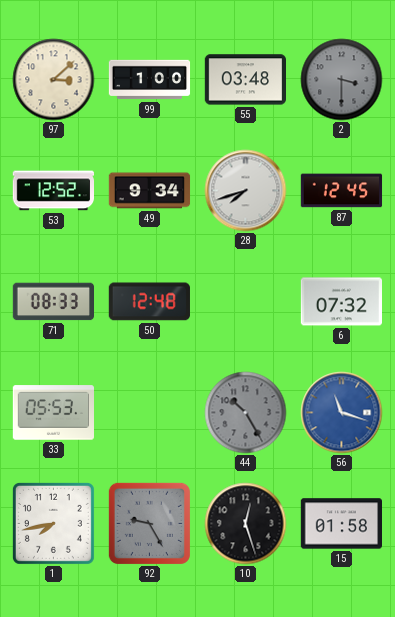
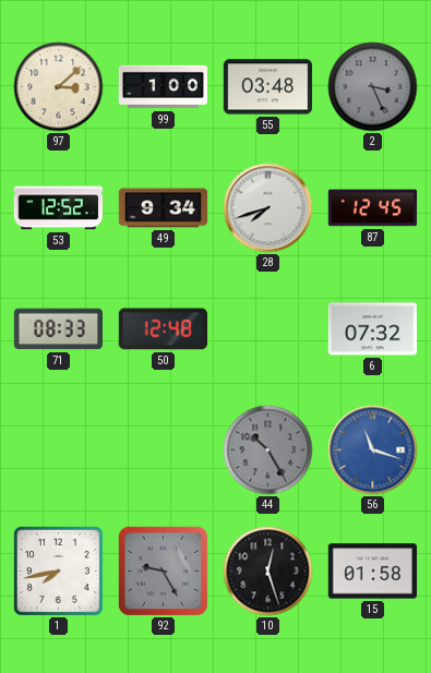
2: 3:30 -> 3:26
33: 05:53 -> none
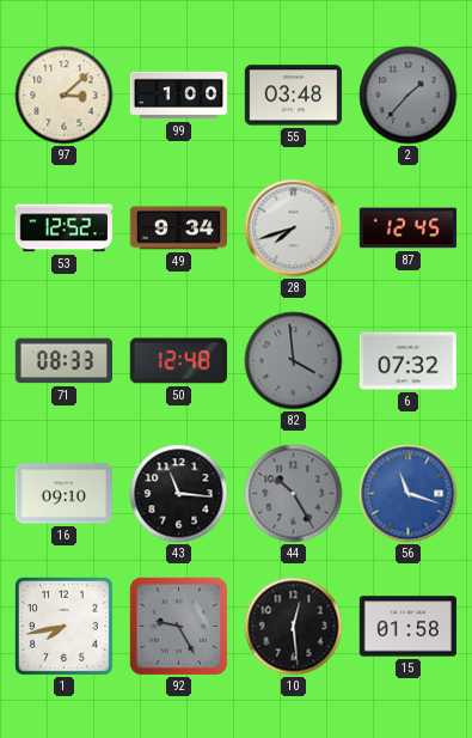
2: 3:26 -> 1:37
82: none -> 3:59
16: none -> 09:10
43: none -> 11:16
10: 12:27 -> 12:29
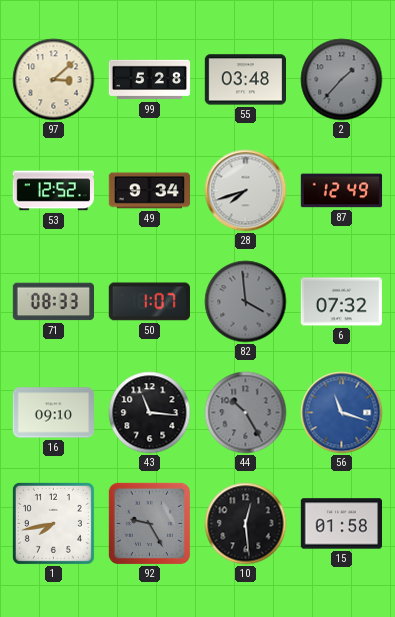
99: 1:00 -> 5:28
87: 12:45 -> 12:49
50: 12:48 -> 1:07
